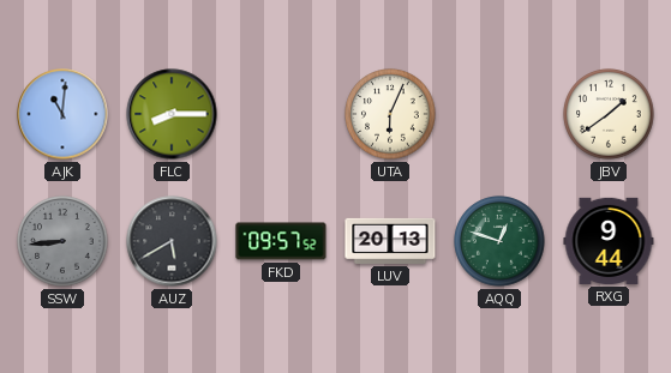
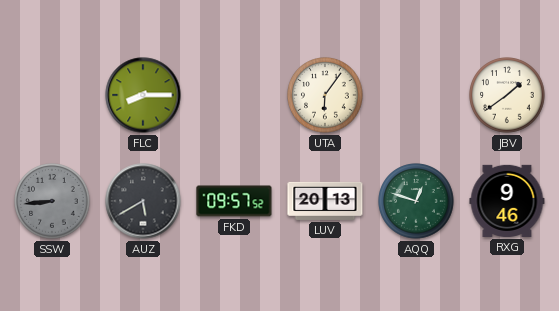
AJK: 11:01 -> none
UTA: 6:04 -> 6:06
RXG: 9:44 -> 9:46
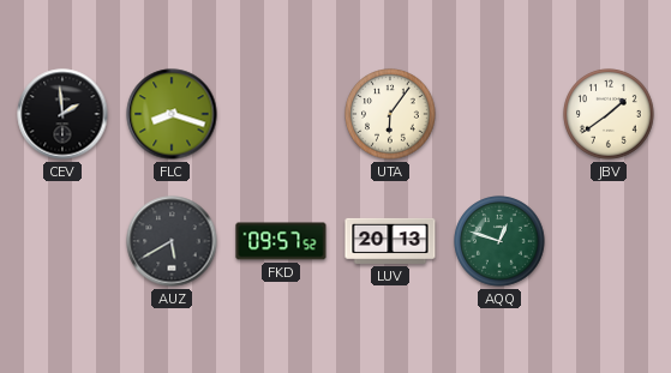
CEV: none -> 1:59
FLC: 8:15 -> 8:18
SSW: 8:44 -> none
RXG: 9:46 -> none
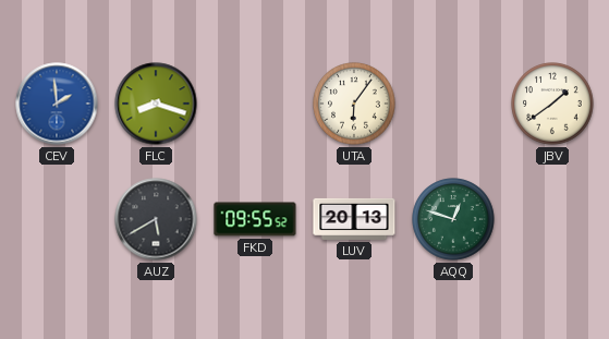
CEV dial: black -> blue
FKD: 09:57 -> 09:55
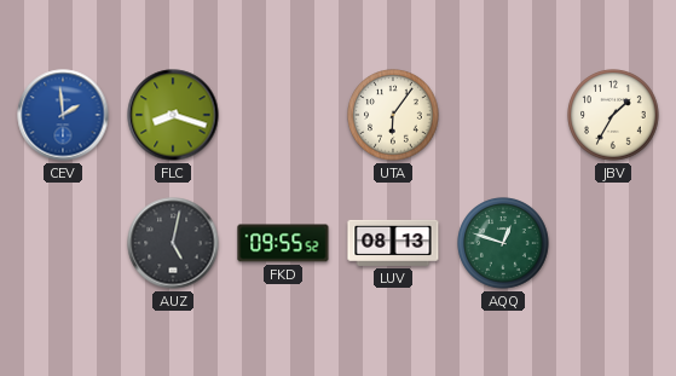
JBV: 1:39 -> 1:35
AUZ: 5:40 -> 5:02
LUV: 20:13 -> 08:13
